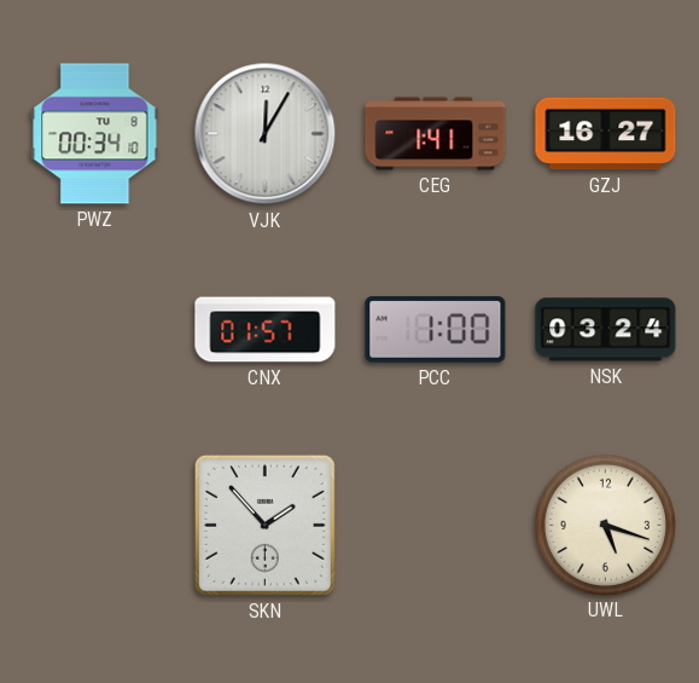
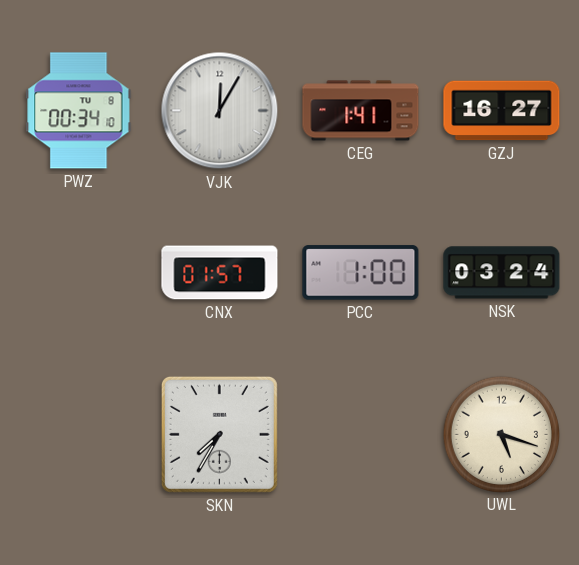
SKN: 1:53 -> 7:35
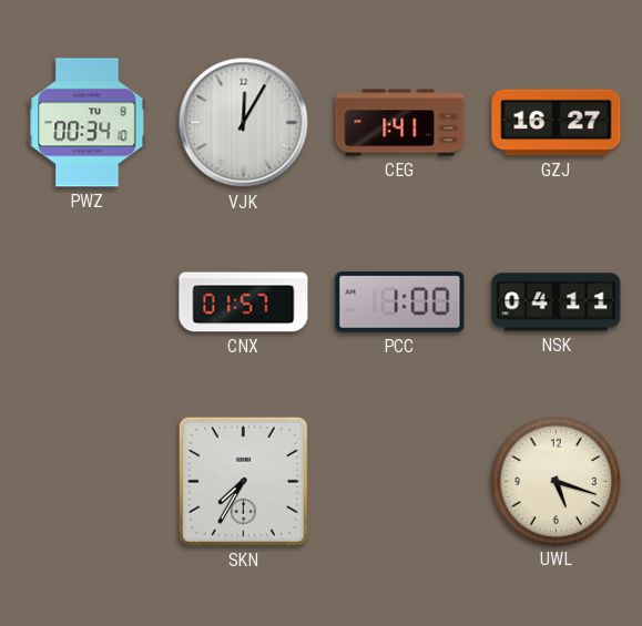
NSK: 03:24 -> 04:11
